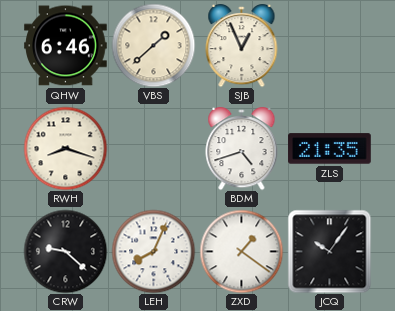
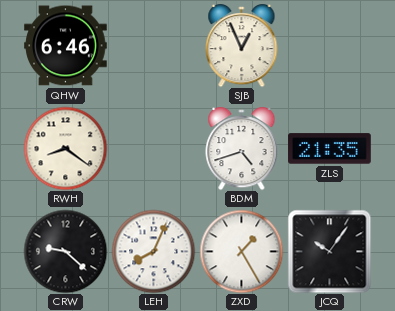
VBS: 1:38 -> none
RWH: 8:18 -> 8:21
ZXD: 1:21 -> 1:25
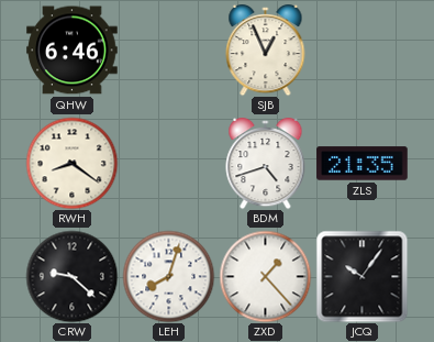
LEH: 8:04 -> 8:03
ZXD: 1:25 -> 1:23
